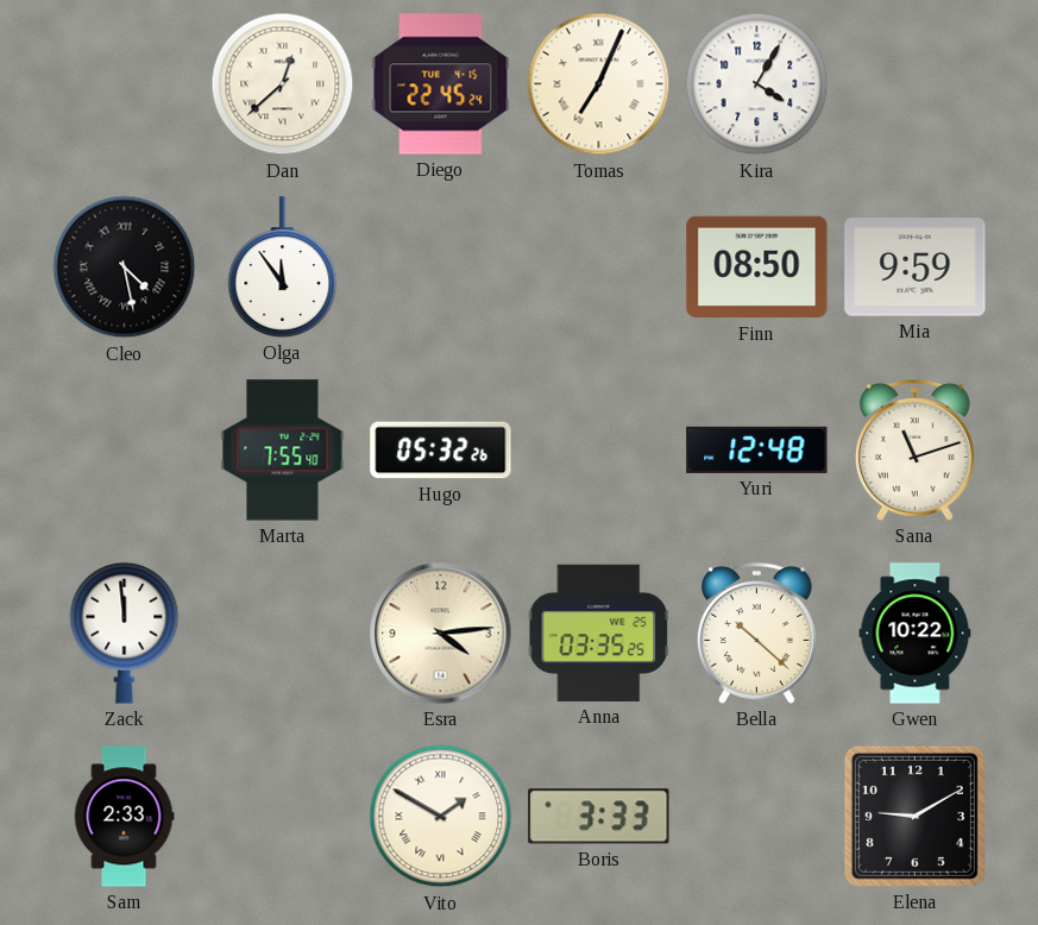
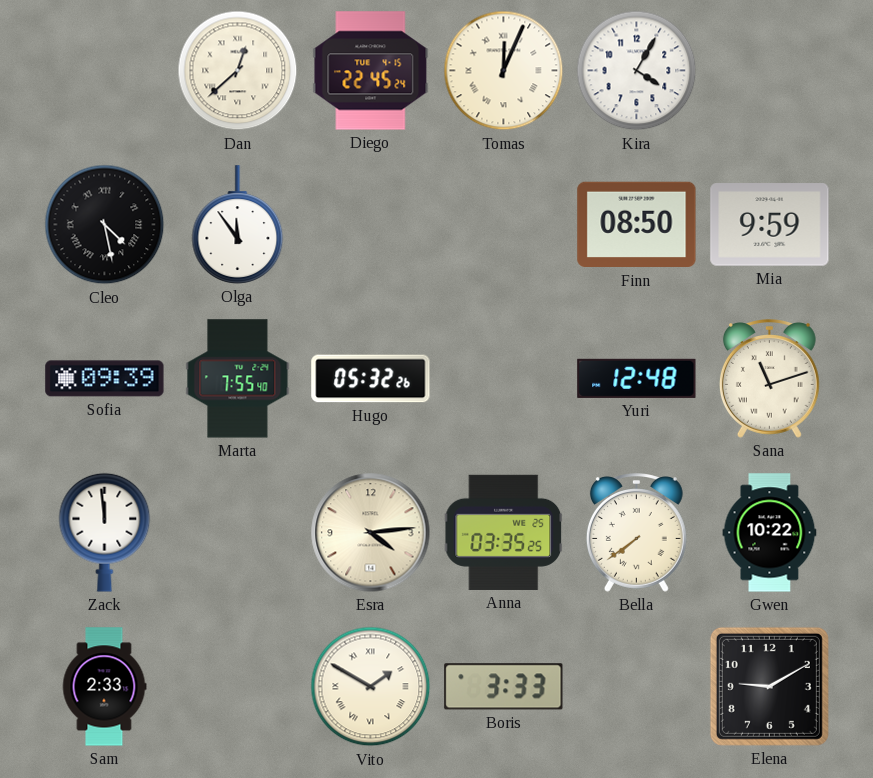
Tomas: 7:04 -> 12:04
Sofia: none -> 09:39
Bella: 10:22 -> 7:39
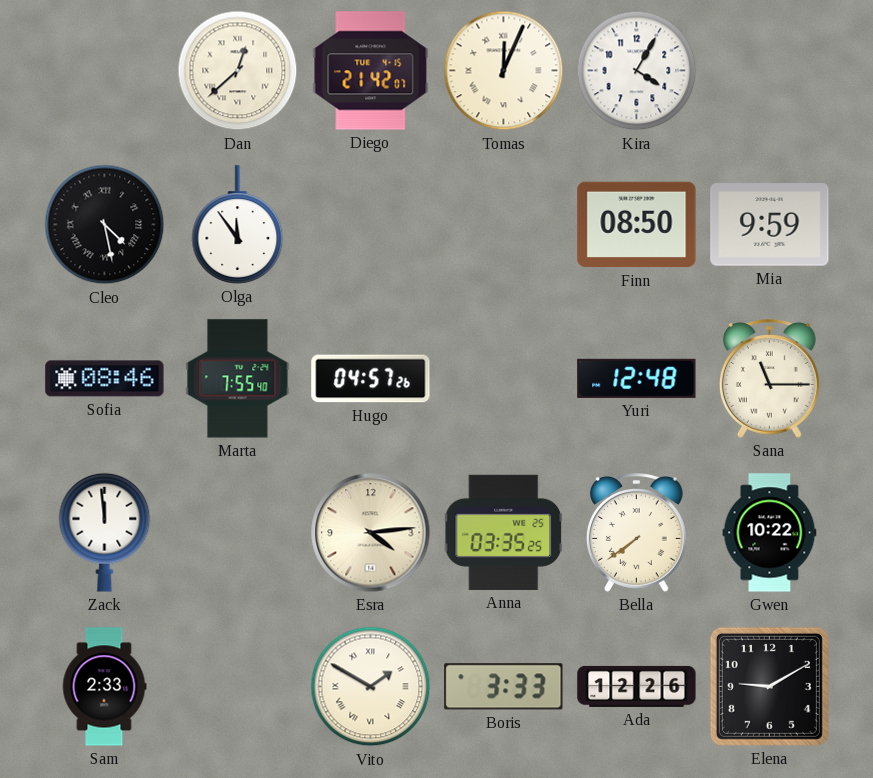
Diego: 22:45 -> 21:42
Sofia: 09:39 -> 08:46
Hugo: 05:32 -> 04:57
Sana: 11:12 -> 11:15
Ada: none -> 12:26
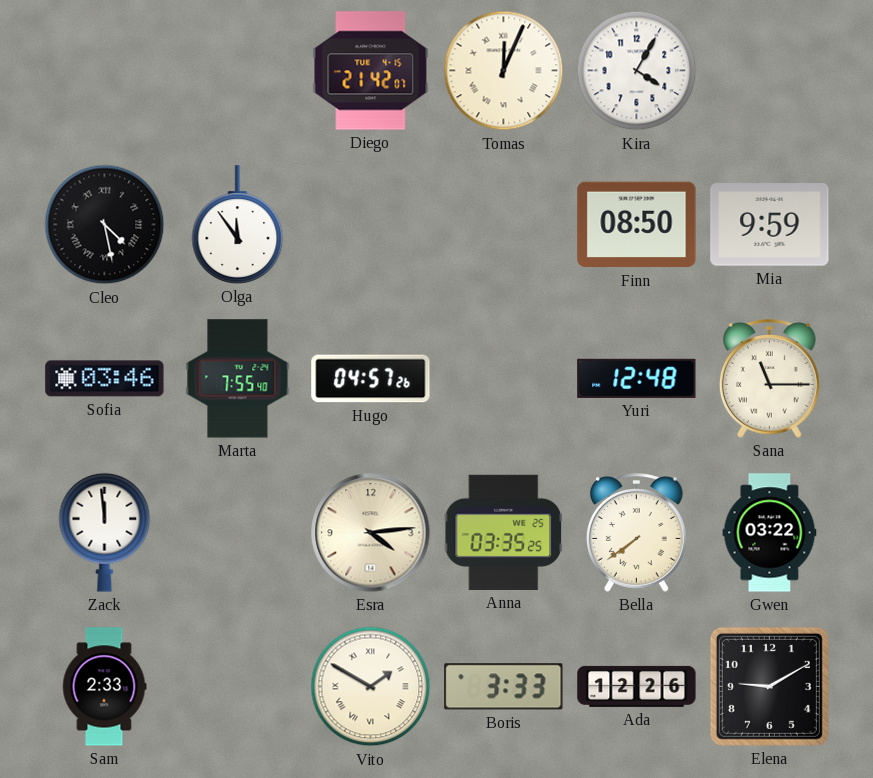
Dan: 12:38 -> none
Sofia: 08:46 -> 03:46
Gwen: 10:22 -> 03:22
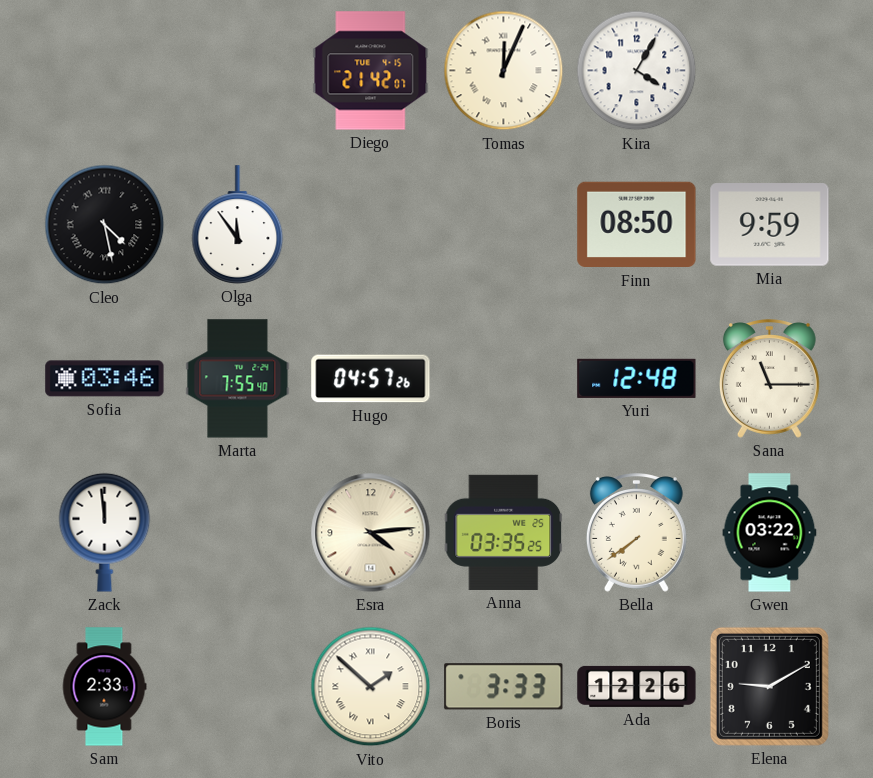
Vito: 1:50 -> 1:52
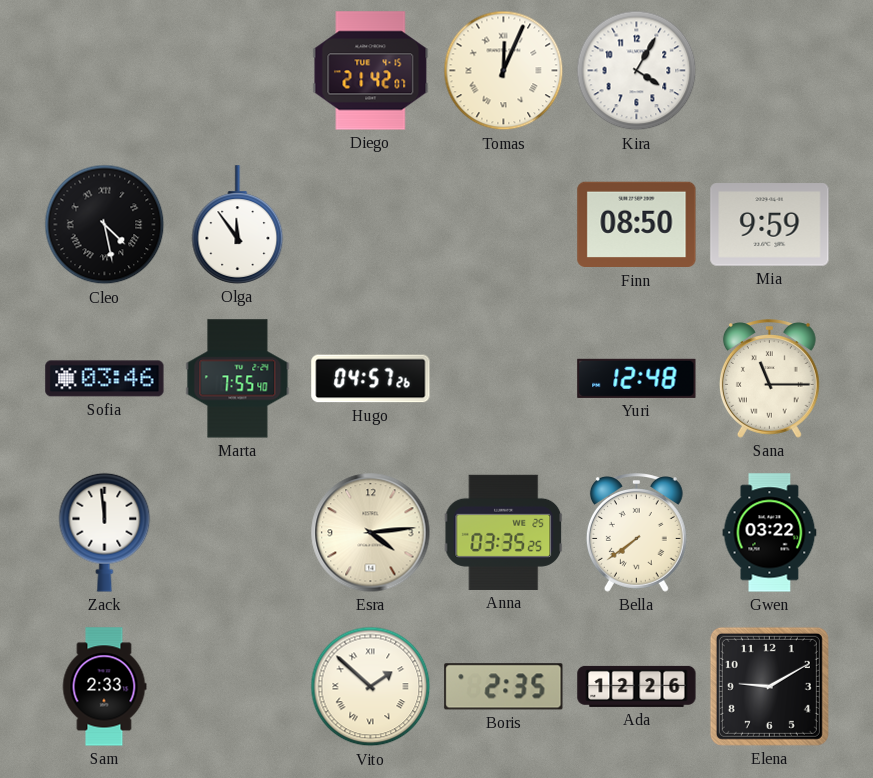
Boris: 3:33 -> 2:35
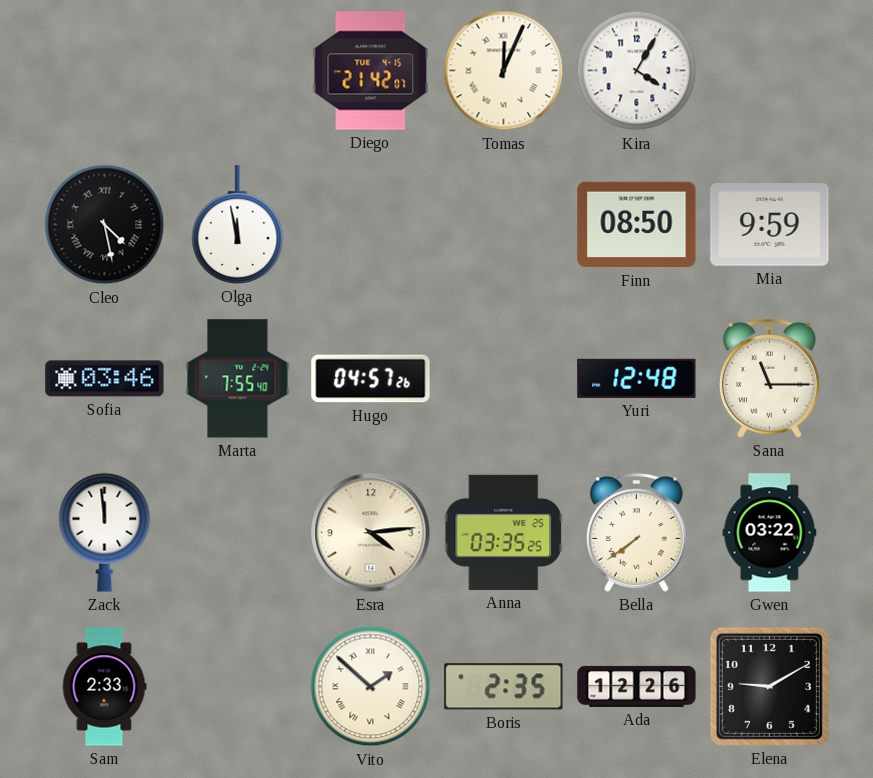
Olga: 11:54 -> 11:58
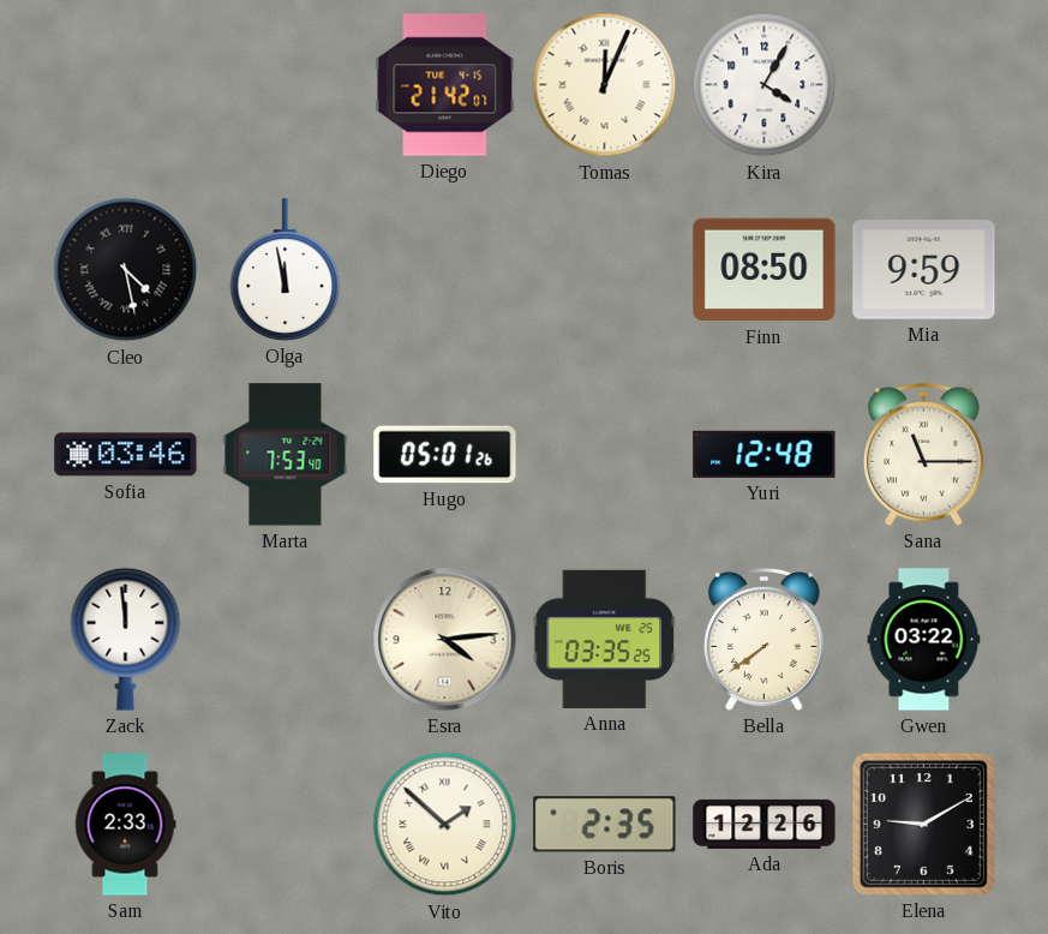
Marta: 7:55 -> 7:53
Hugo: 04:57 -> 05:01
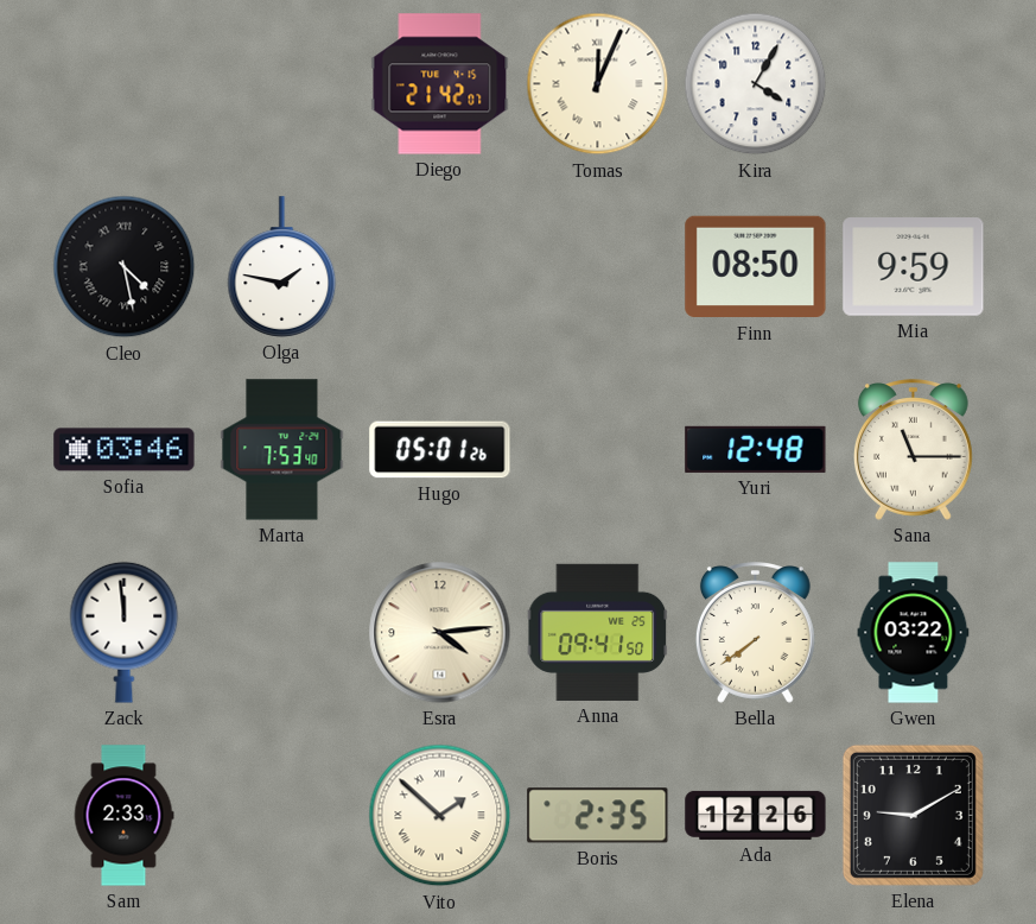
Olga: 11:58 -> 1:47
Anna: 03:35 -> 09:41
